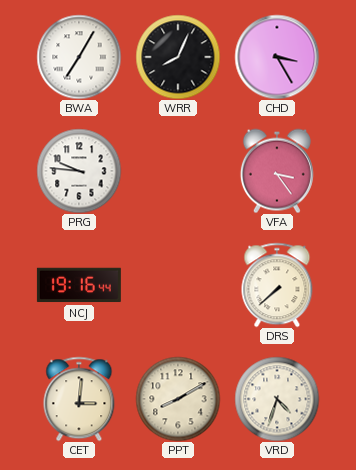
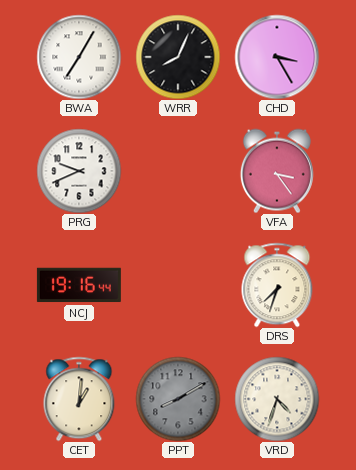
PRG: 9:46 -> 9:41
DRS: 7:38 -> 7:33
CET: 3:01 -> 1:01
PPT dial: cream -> grey
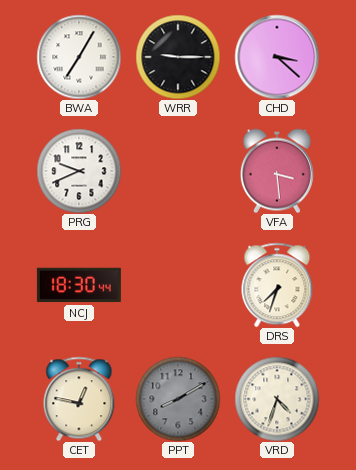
WRR: 8:04 -> 9:15
CHD: 3:25 -> 3:22
VFA: 3:24 -> 3:29
NCJ: 19:16 -> 18:30
CET: 1:01 -> 12:47
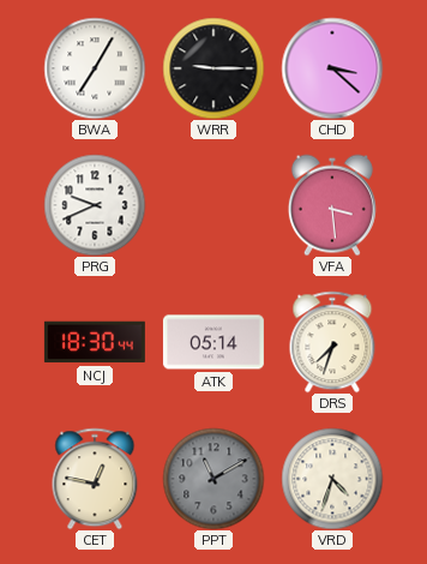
ATK: none -> 05:14
PPT: 8:10 -> 11:10
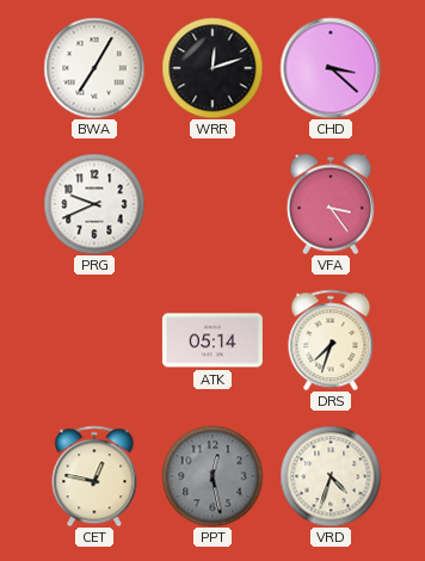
WRR: 9:15 -> 12:12
VFA: 3:29 -> 3:24
NCJ: 18:30 -> none
PPT: 11:10 -> 12:28
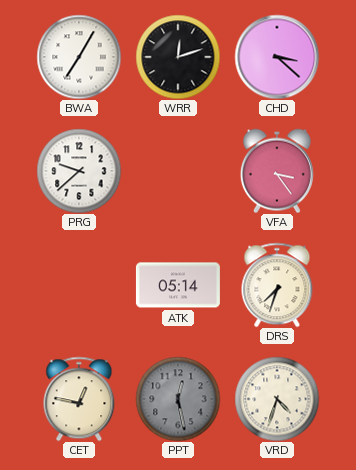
PRG: 9:41 -> 9:38
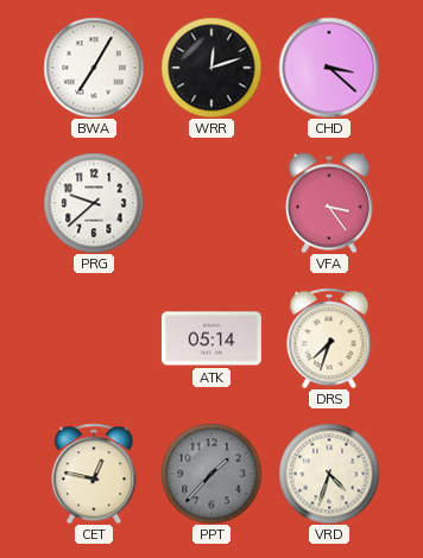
PPT: 12:28 -> 1:37
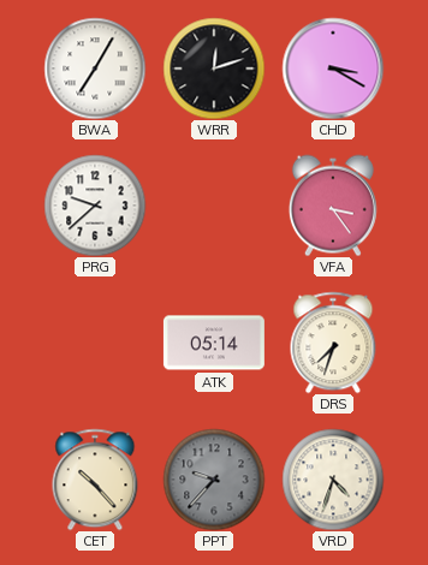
CHD: 3:22 -> 3:20
CET: 12:47 -> 10:23
PPT: 1:37 -> 9:37
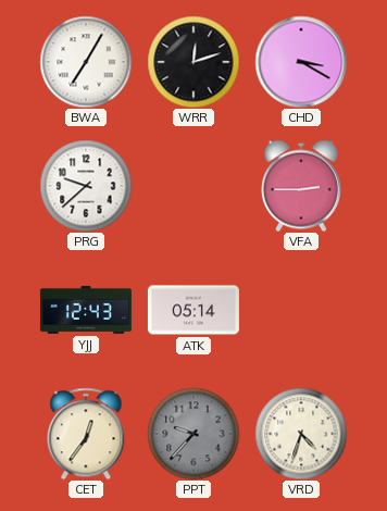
VFA: 3:24 -> 2:45
YJJ: none -> 12:43
DRS: 7:33 -> none
CET: 10:23 -> 12:36
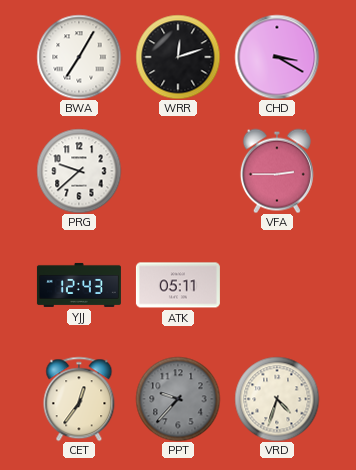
ATK: 05:14 -> 05:11
